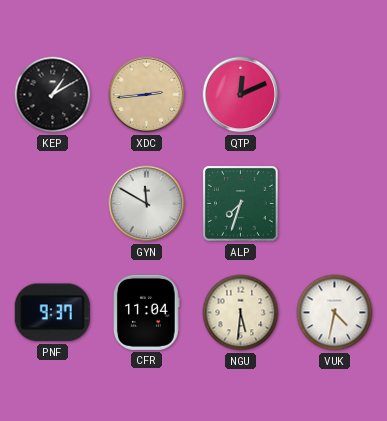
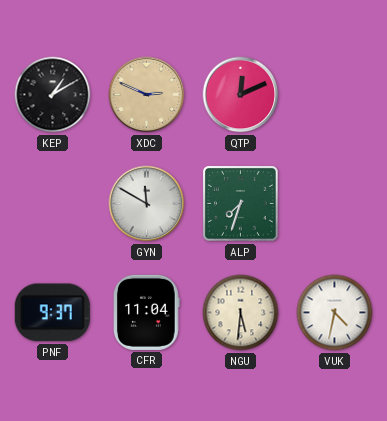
XDC: 2:44 -> 2:49
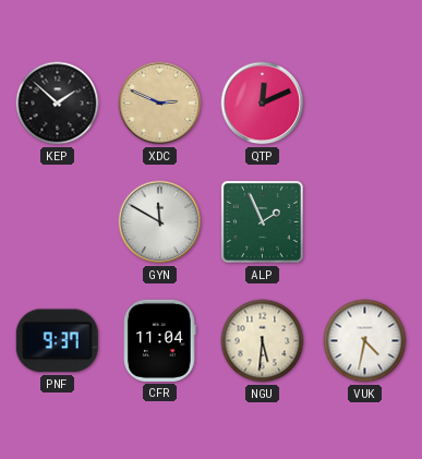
KEP: 1:10 -> 1:52
ALP: 7:33 -> 1:56
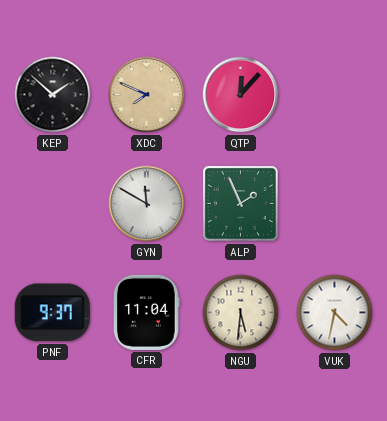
XDC: 2:49 -> 7:49
QTP: 12:11 -> 12:07
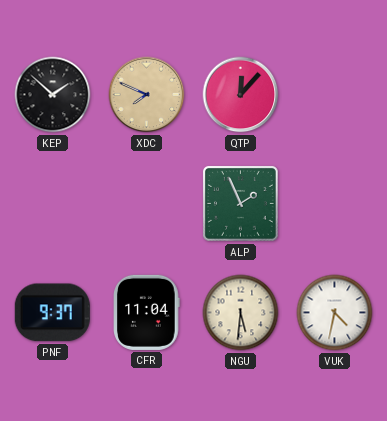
GYN: 11:50 -> none
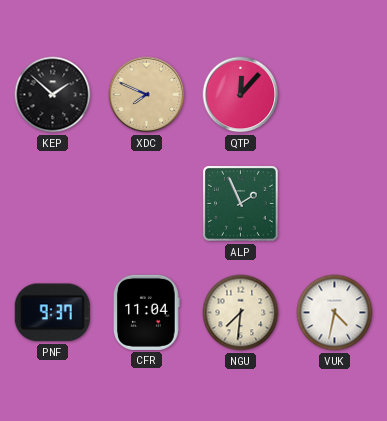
NGU: 5:31 -> 7:31
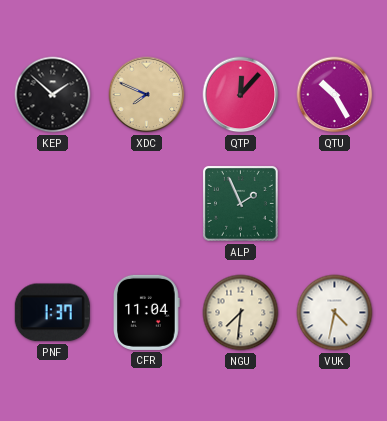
QTU: none -> 10:25
PNF: 9:37 -> 1:37
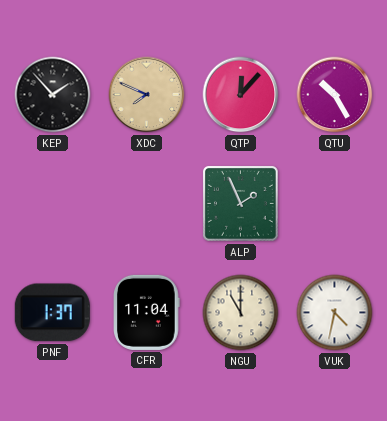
KEP: 1:52 -> 1:53
NGU: 7:31 -> 11:00
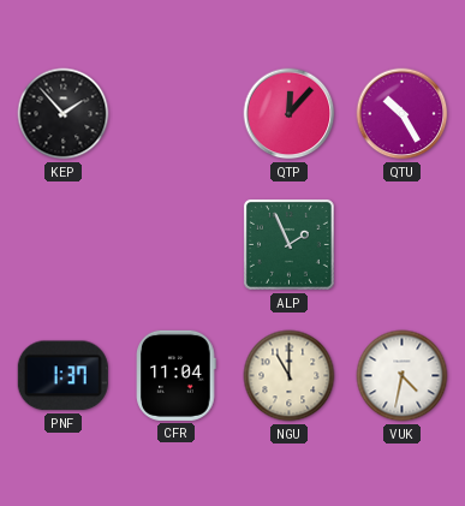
XDC: 7:49 -> none
